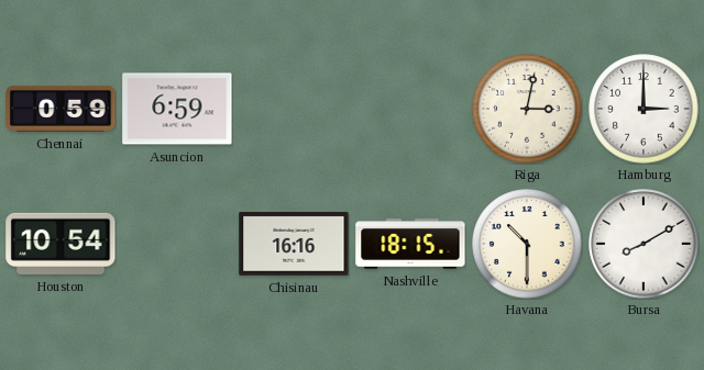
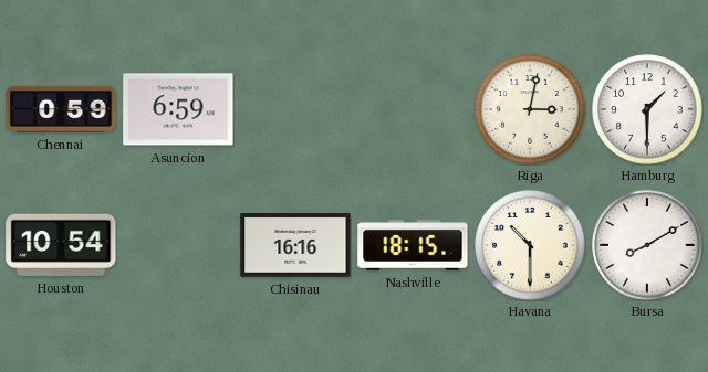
Hamburg: 3:00 -> 1:30
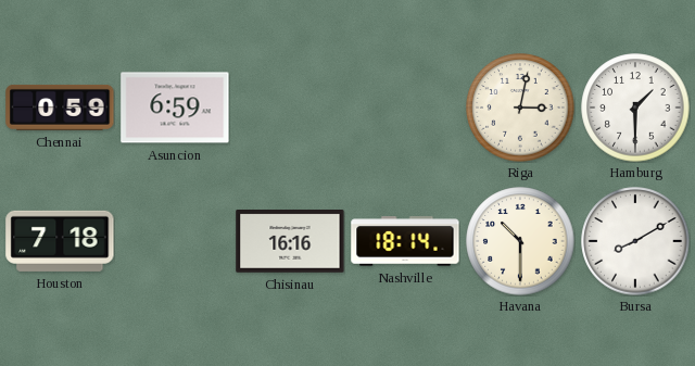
Houston: 10:54 -> 7:18
Nashville: 18:15 -> 18:14
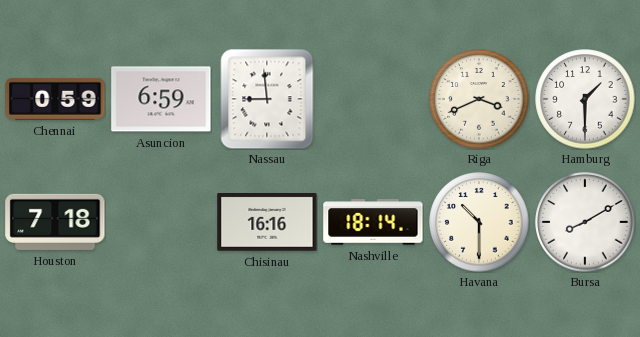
Nassau: none -> 8:59
Riga: 3:02 -> 3:41
